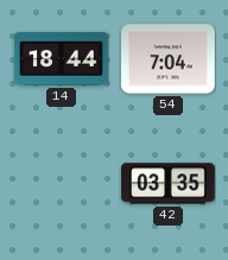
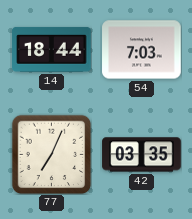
54: 7:04 -> 7:03
77: none -> 7:04
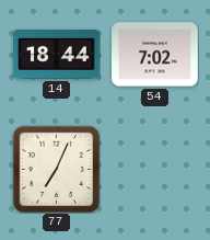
54: 7:03 -> 7:02
42: 03:35 -> none
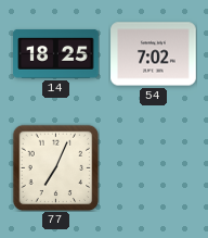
14: 18:44 -> 18:25
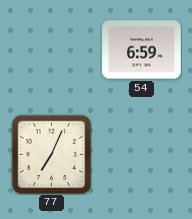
14: 18:25 -> none
54: 7:02 -> 6:59
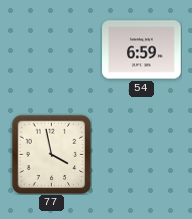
77: 7:04 -> 3:58
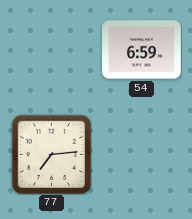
77: 3:58 -> 7:14
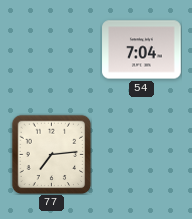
54: 6:59 -> 7:04
